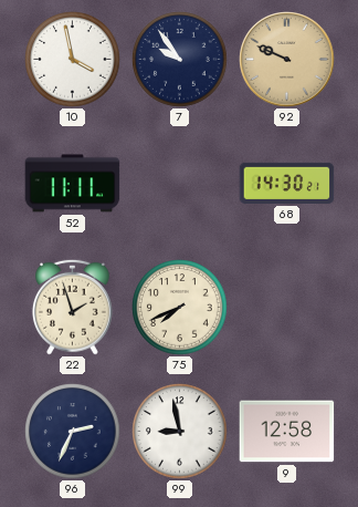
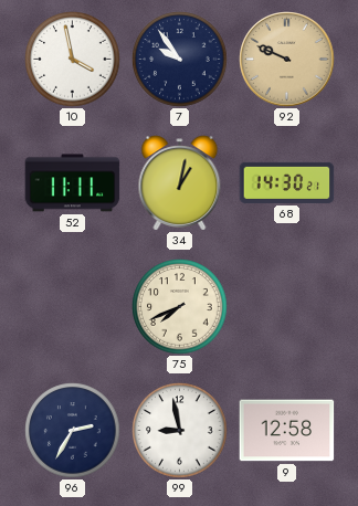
34: none -> 1:02
22: 1:57 -> none
96: 2:34 -> 2:35
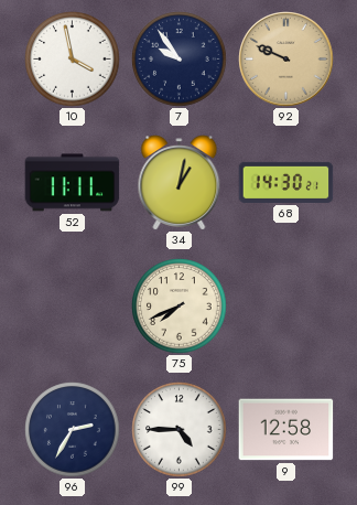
99: 8:58 -> 4:45
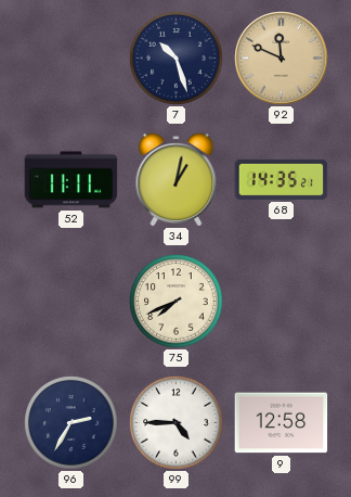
10: 3:58 -> none
7: 9:54 -> 10:27
92: 9:49 -> 11:49
68: 14:30 -> 14:35
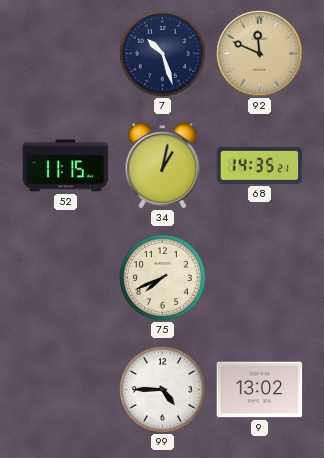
52: 11:11 -> 11:15
96: 2:35 -> none
9: 12:58 -> 13:02
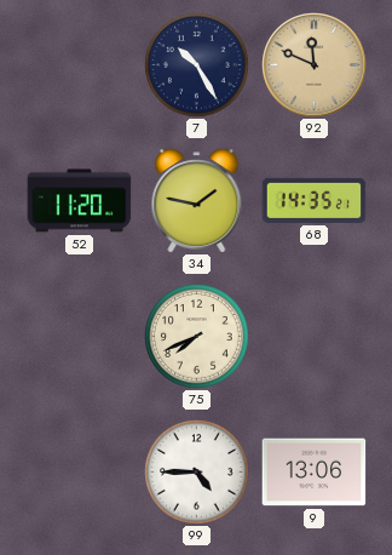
7: 10:27 -> 10:25
52: 11:15 -> 11:20
34: 1:02 -> 1:47
9: 13:02 -> 13:06
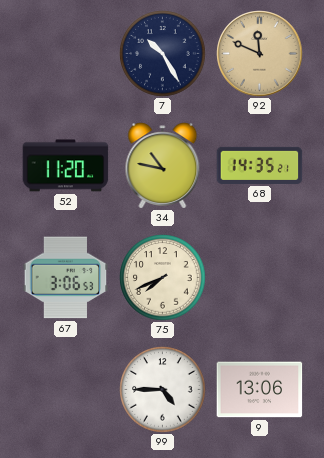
34: 1:47 -> 10:47
67: none -> 3:06
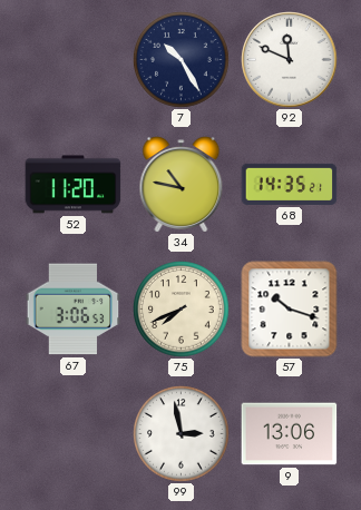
92 dial: champagne -> white
57: none -> 10:18
99: 4:45 -> 2:58
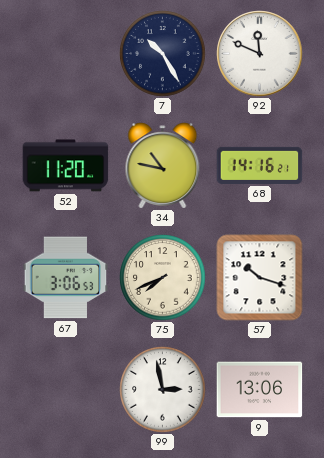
68: 14:35 -> 14:16
